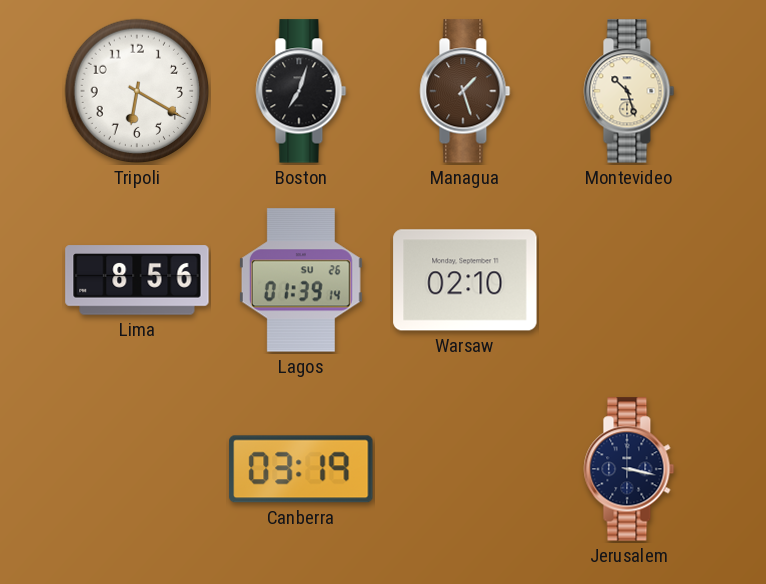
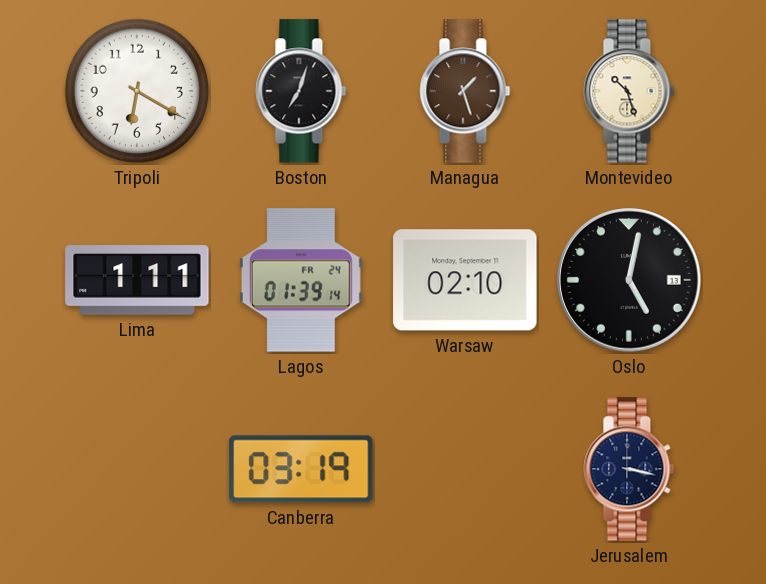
Lima: 8:56 -> 1:11
Lagos date: SU 26 -> FR 24
Oslo: none -> 5:02
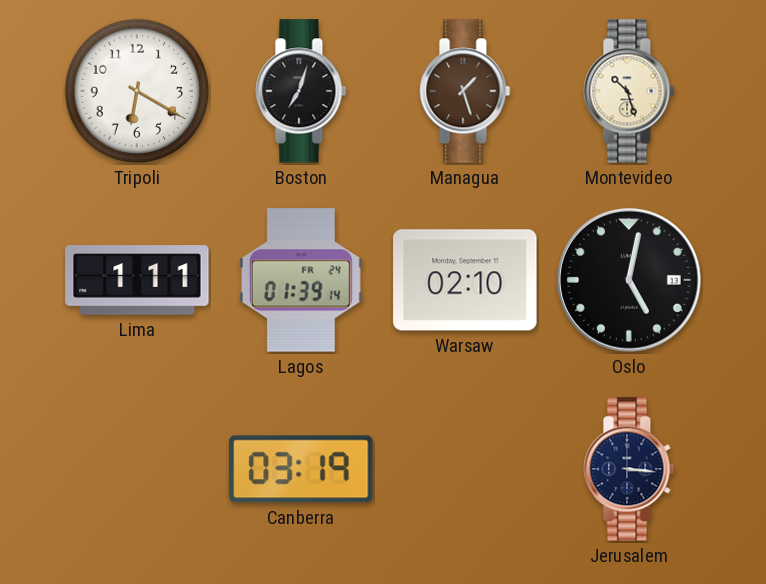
Jerusalem: 3:17 -> 3:16
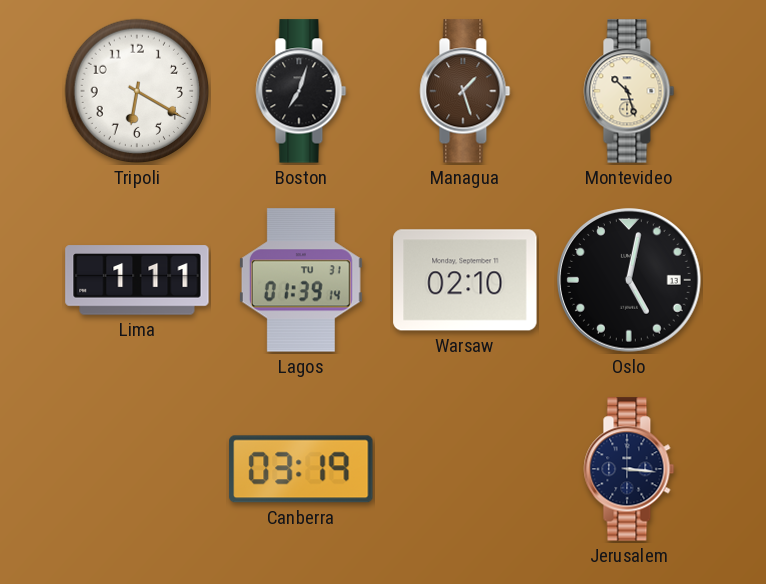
Lagos date: FR 24 -> TU 31
